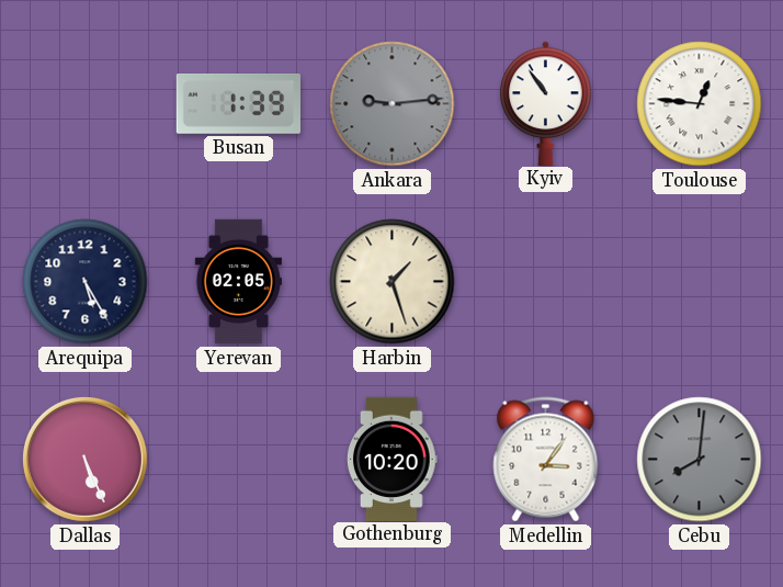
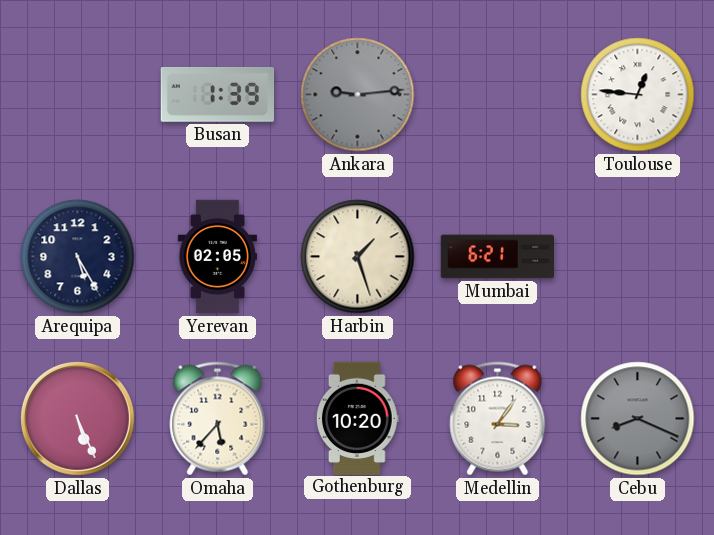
Kyiv: 10:54 -> none
Mumbai: none -> 6:21
Omaha: none -> 5:37
Cebu: 8:01 -> 8:19
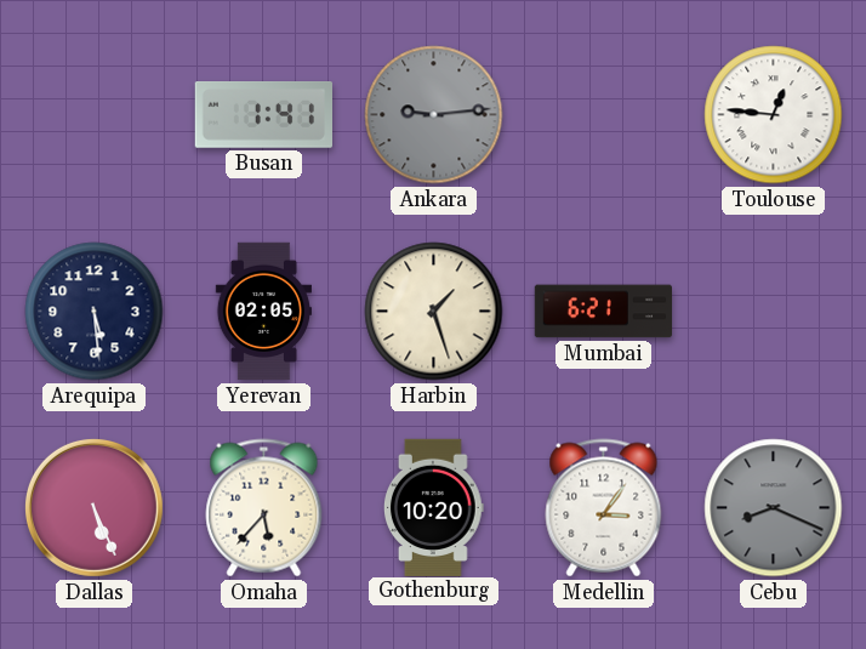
Busan: 1:39 -> 1:41
Arequipa: 5:25 -> 5:29
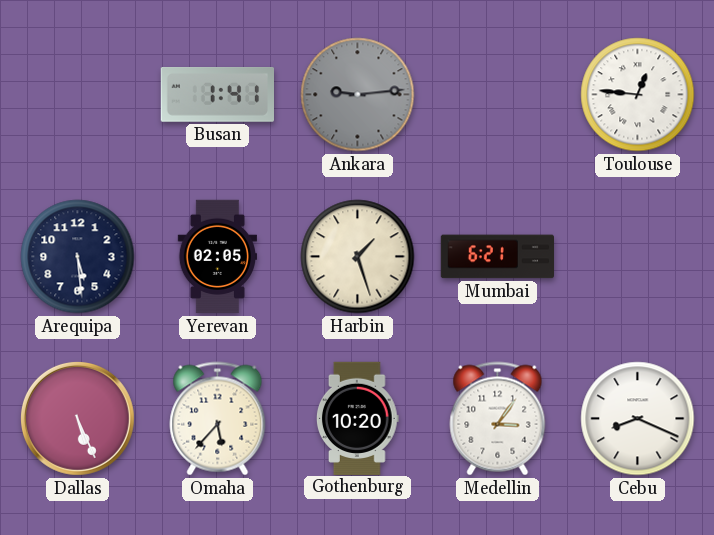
Cebu dial: grey -> white
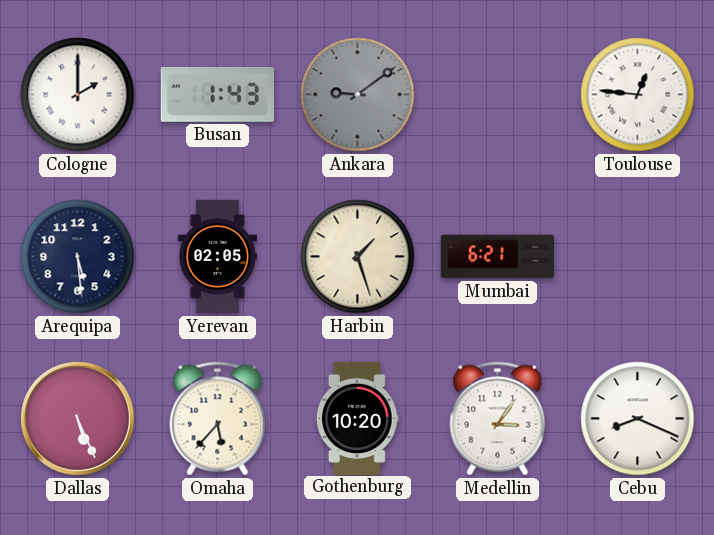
Cologne: none -> 2:00
Busan: 1:41 -> 1:43
Ankara: 9:14 -> 9:09
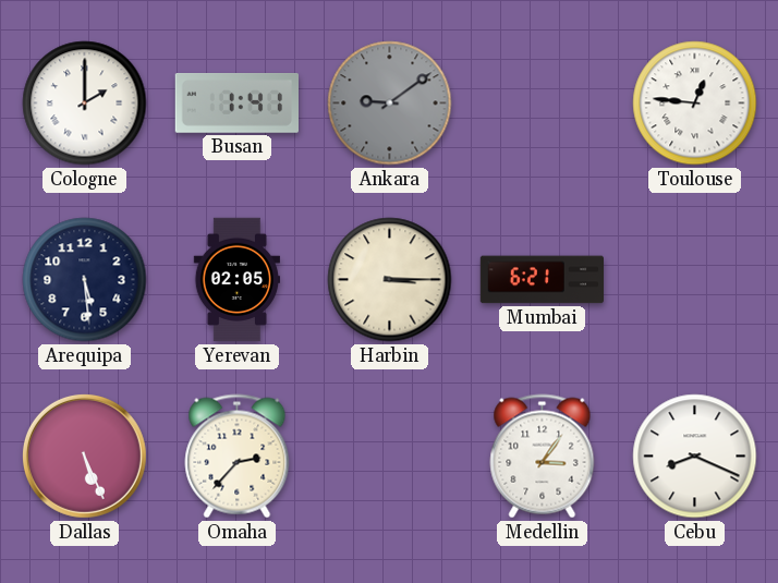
Busan: 1:43 -> 1:41
Harbin: 1:27 -> 3:15
Omaha: 5:37 -> 2:37
Gothenburg: 10:20 -> none
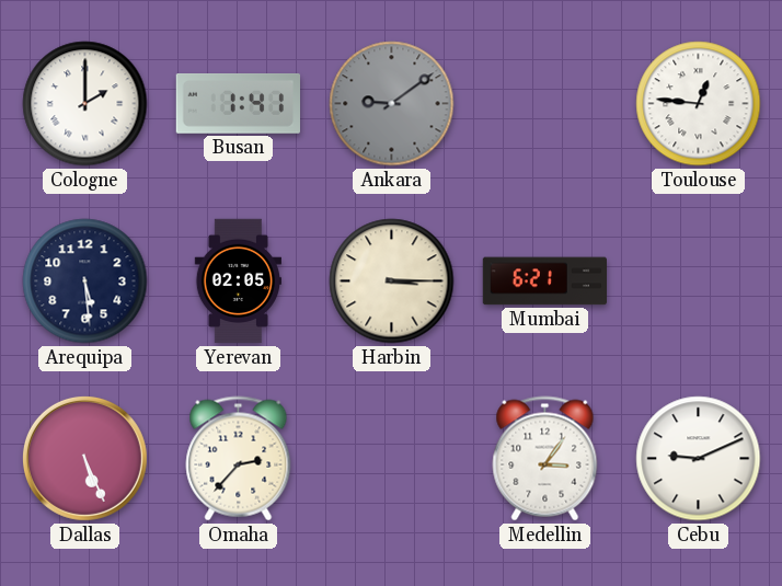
Cebu: 8:19 -> 9:11
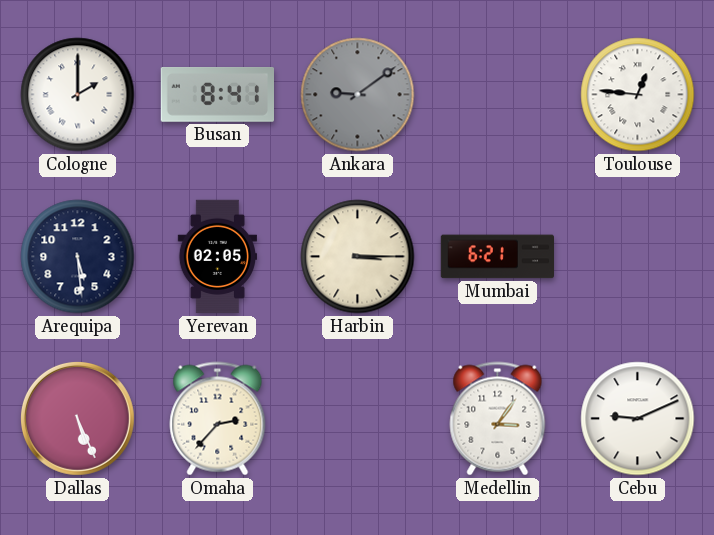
Busan: 1:41 -> 8:41
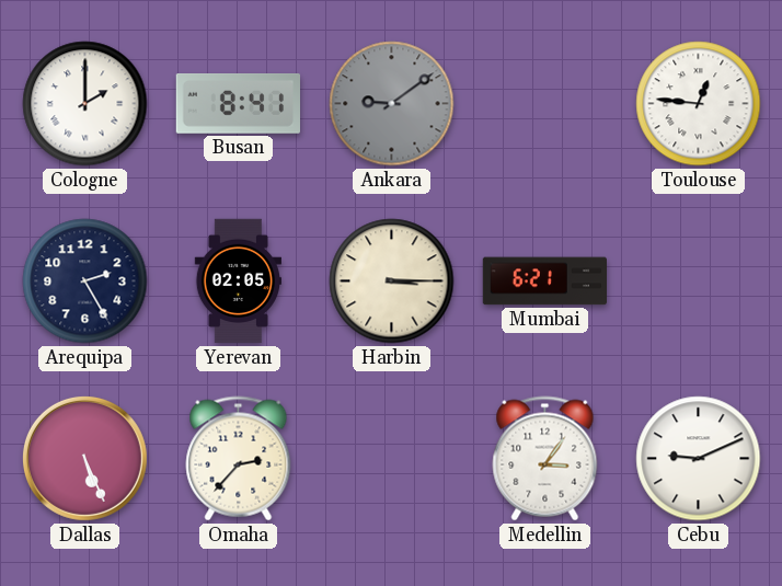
Arequipa: 5:29 -> 2:25
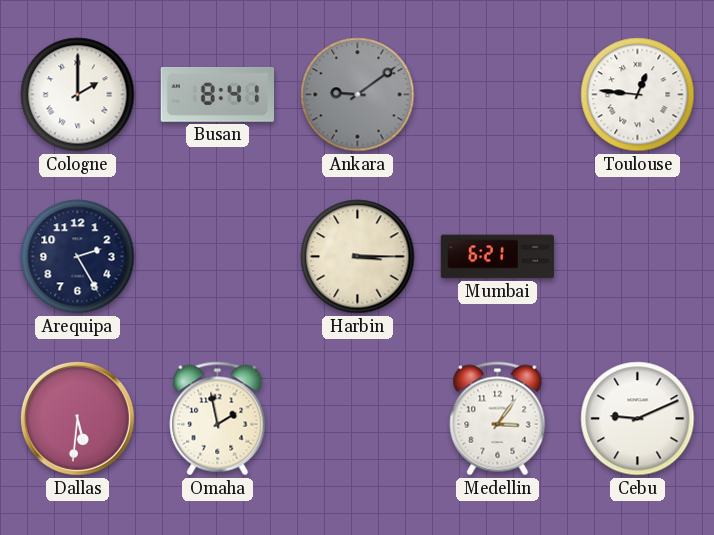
Yerevan: 02:05 -> none
Dallas: 5:26 -> 5:31
Omaha: 2:37 -> 1:58
